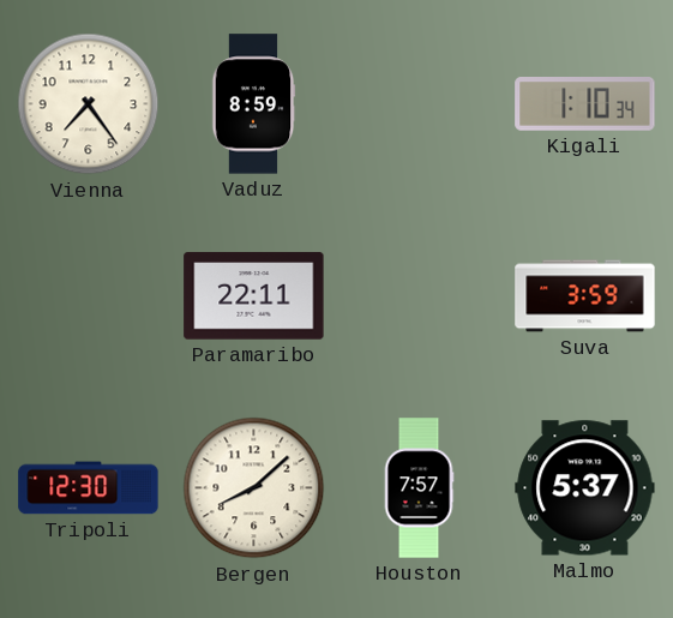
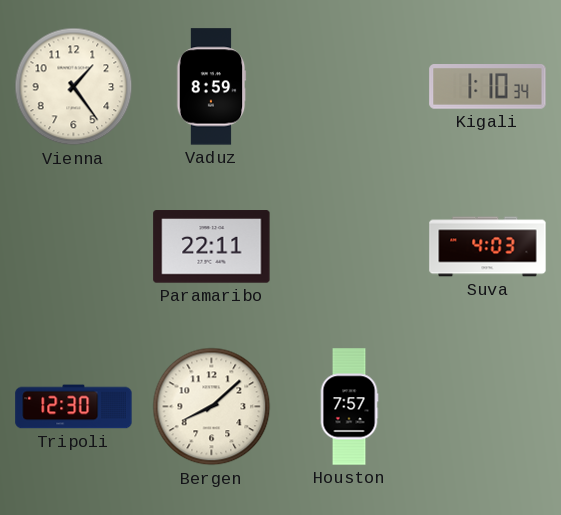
Vienna: 7:24 -> 1:24
Suva: 3:59 -> 4:03
Malmo: 5:37 -> none
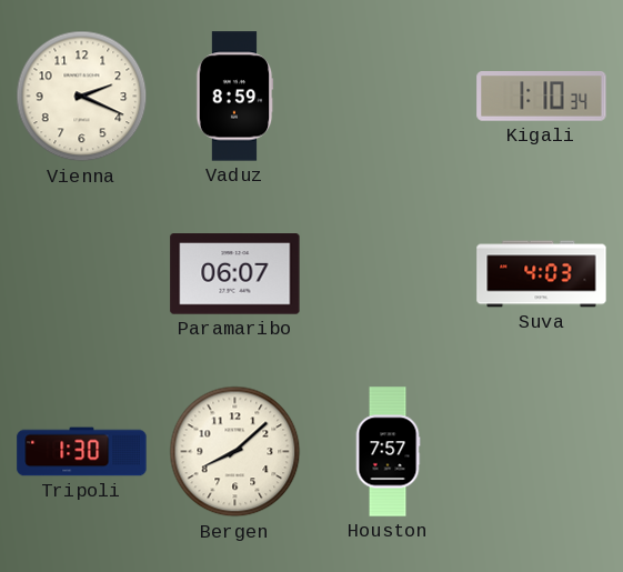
Vienna: 1:24 -> 2:19
Paramaribo: 22:11 -> 06:07
Tripoli: 12:30 -> 1:30
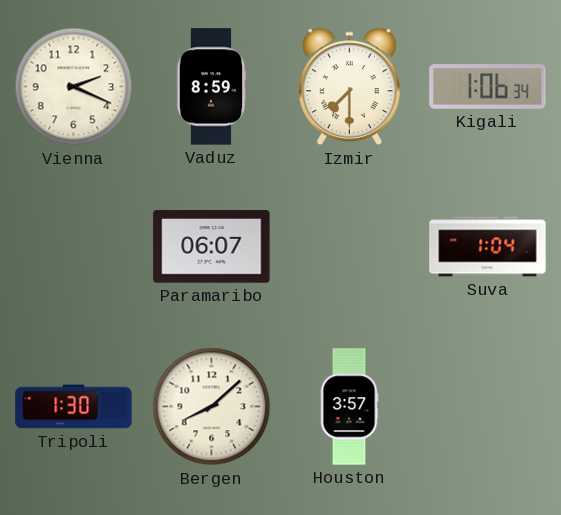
Izmir: none -> 7:30
Kigali: 1:10 -> 1:06
Suva: 4:03 -> 1:04
Houston: 7:57 -> 3:57
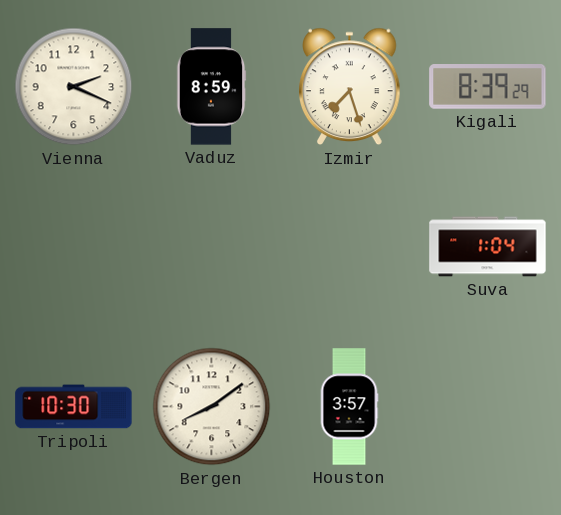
Izmir: 7:30 -> 7:27
Kigali: 1:06 -> 8:39
Paramaribo: 06:07 -> none
Tripoli: 1:30 -> 10:30
Bergen: 8:08 -> 8:09
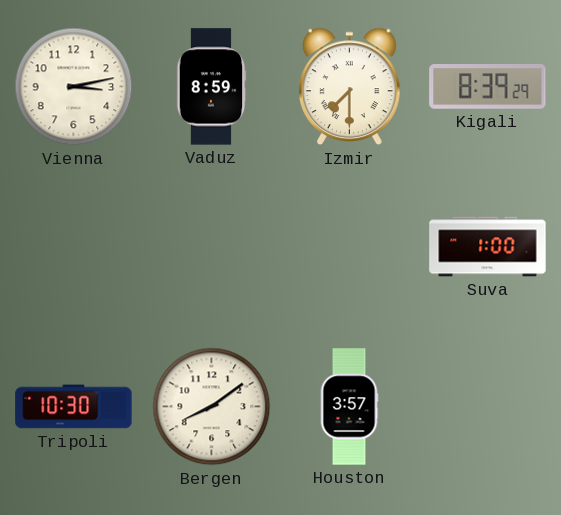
Vienna: 2:19 -> 3:13
Izmir: 7:27 -> 7:30
Suva: 1:04 -> 1:00
